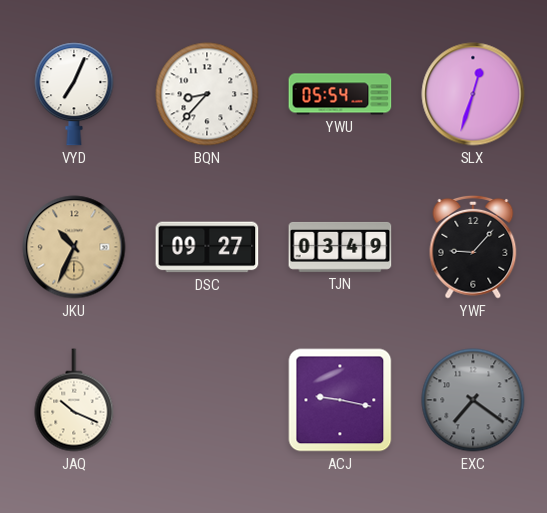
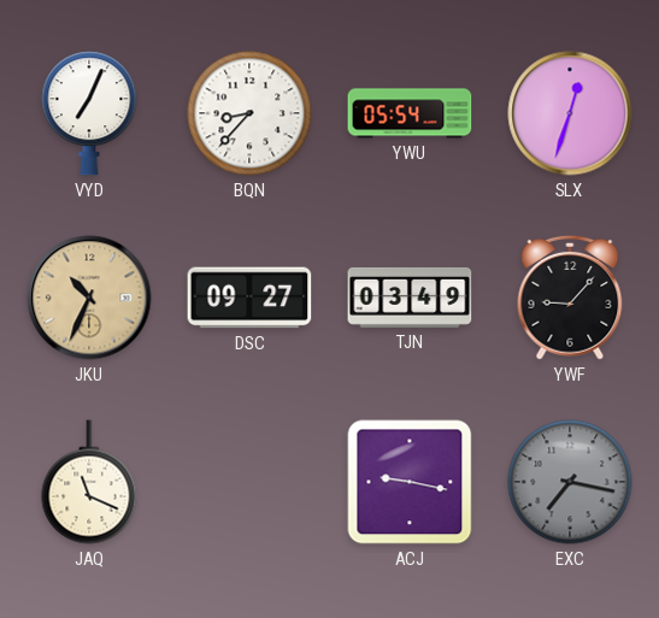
JAQ: 10:19 -> 11:19
EXC: 7:21 -> 7:17
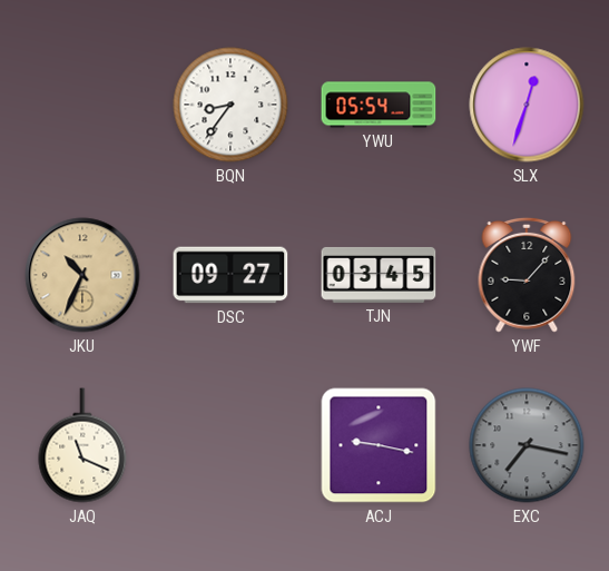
VYD: 7:04 -> none
BQN: 8:37 -> 8:36
TJN: 03:49 -> 03:45
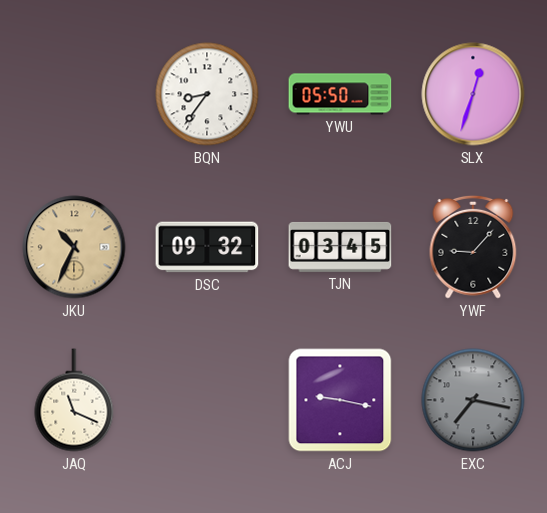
YWU: 05:54 -> 05:50
DSC: 09:27 -> 09:32
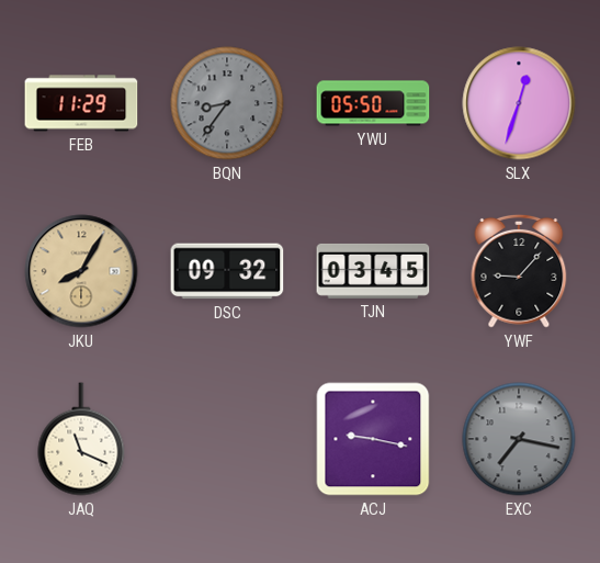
FEB: none -> 11:29
BQN dial: white -> grey
JKU: 10:34 -> 8:05
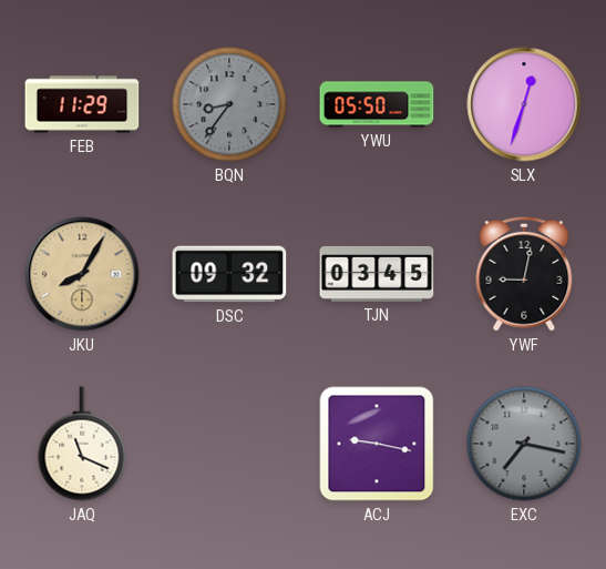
YWF: 9:07 -> 9:02
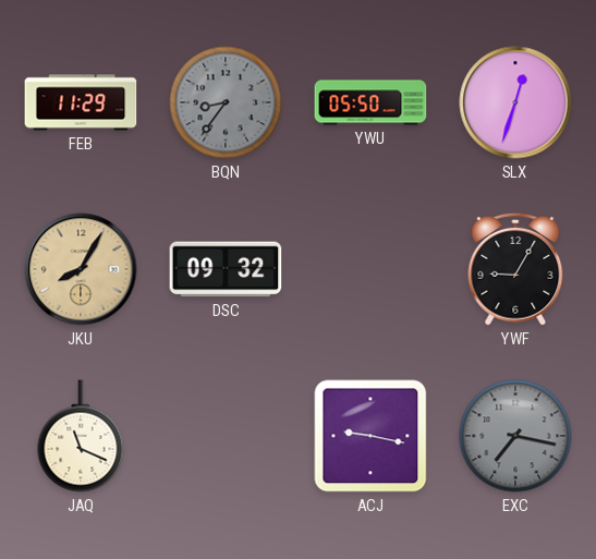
TJN: 03:45 -> none
YWF: 9:02 -> 9:05
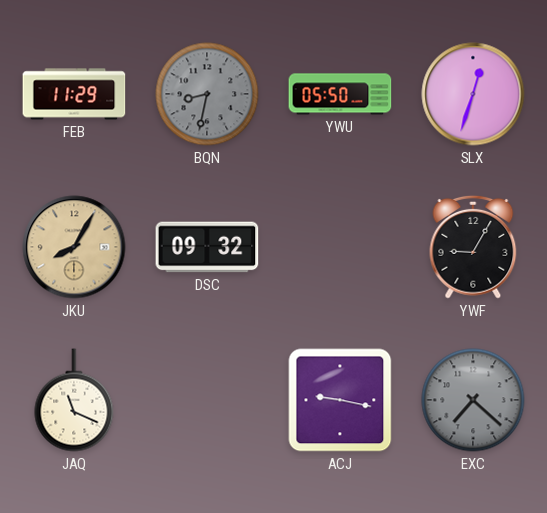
BQN: 8:36 -> 8:32
EXC: 7:17 -> 7:22
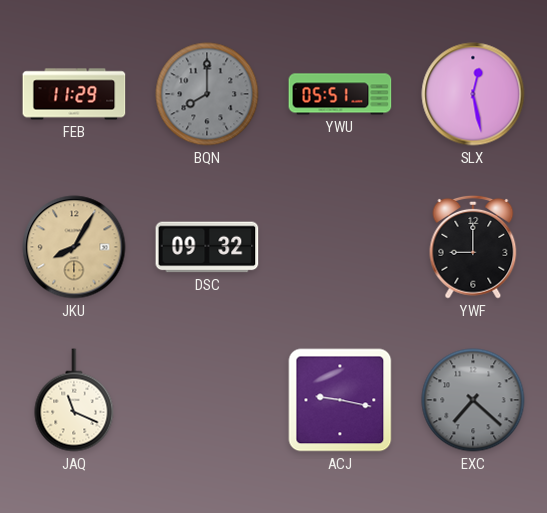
BQN: 8:32 -> 8:00
YWU: 05:50 -> 05:51
SLX: 12:33 -> 12:28
YWF: 9:05 -> 9:00
